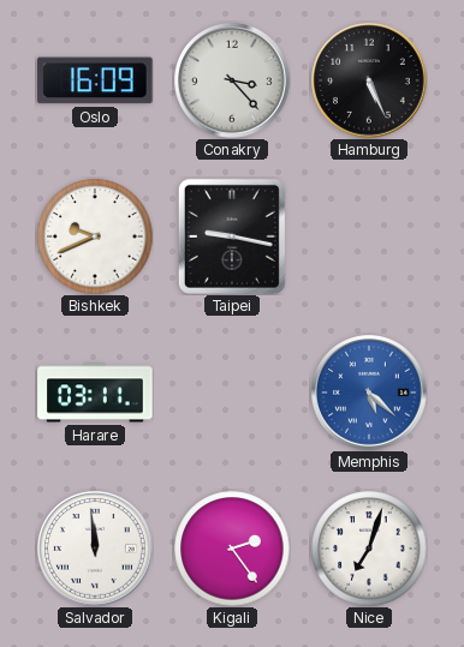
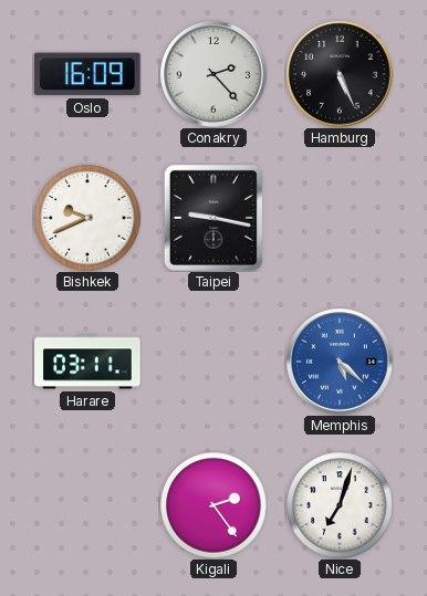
Conakry: 3:23 -> 2:23
Salvador: 11:59 -> none
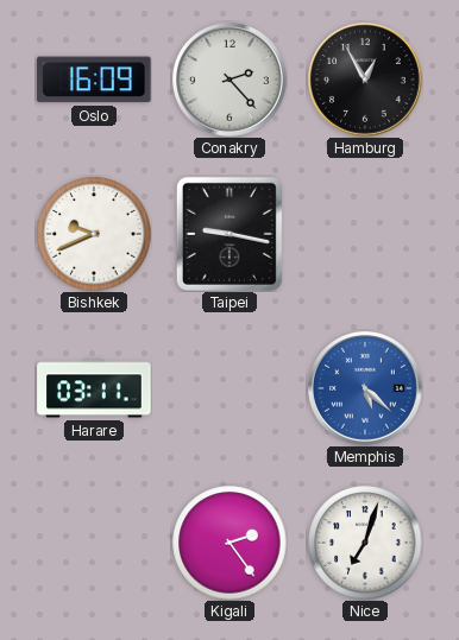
Hamburg: 5:26 -> 12:55
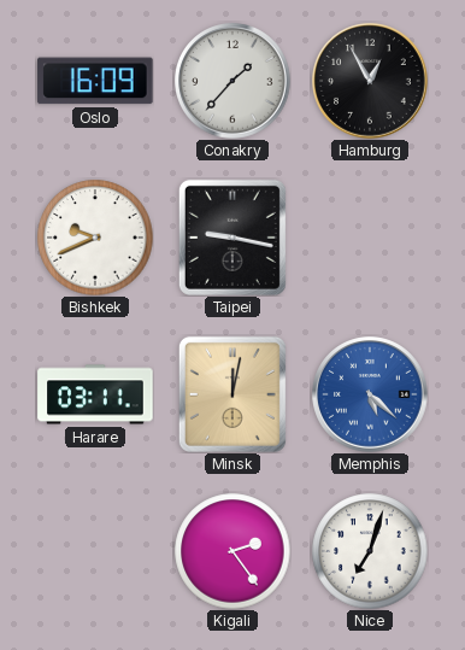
Conakry: 2:23 -> 1:37
Minsk: none -> 12:02
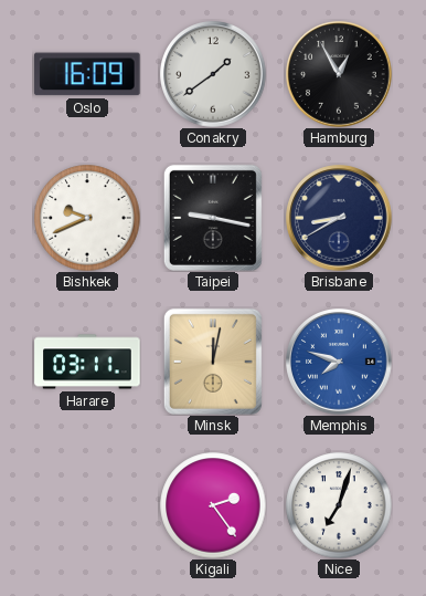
Conakry: 1:37 -> 1:39
Brisbane: none -> 8:40
Memphis: 5:22 -> 7:48
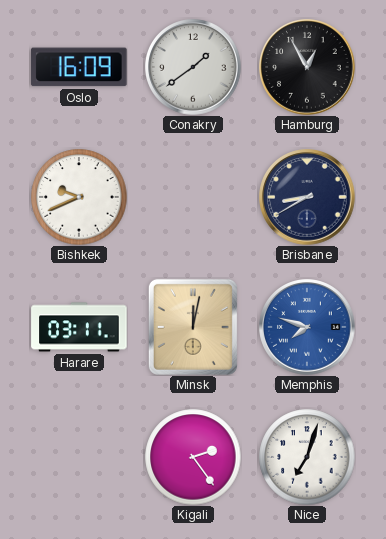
Taipei: 9:17 -> none
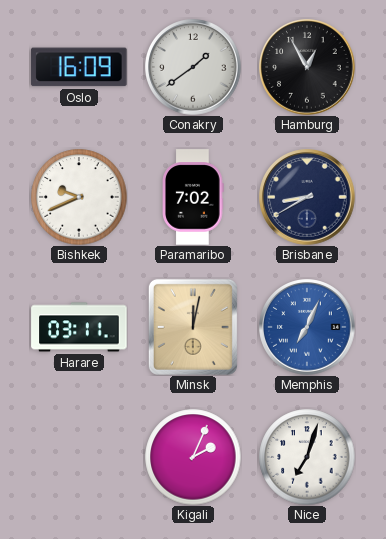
Paramaribo: none -> 7:02
Memphis: 7:48 -> 7:04
Kigali: 2:24 -> 2:04
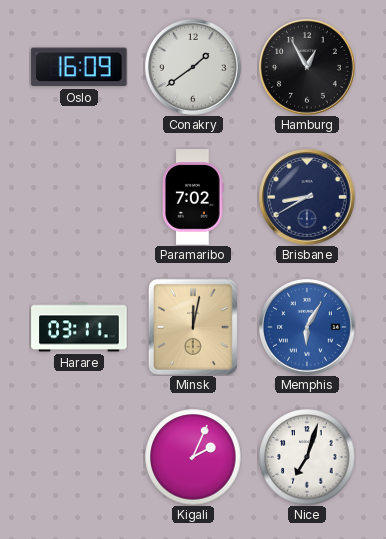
Bishkek: 9:41 -> none
Memphis: 7:04 -> 6:05
